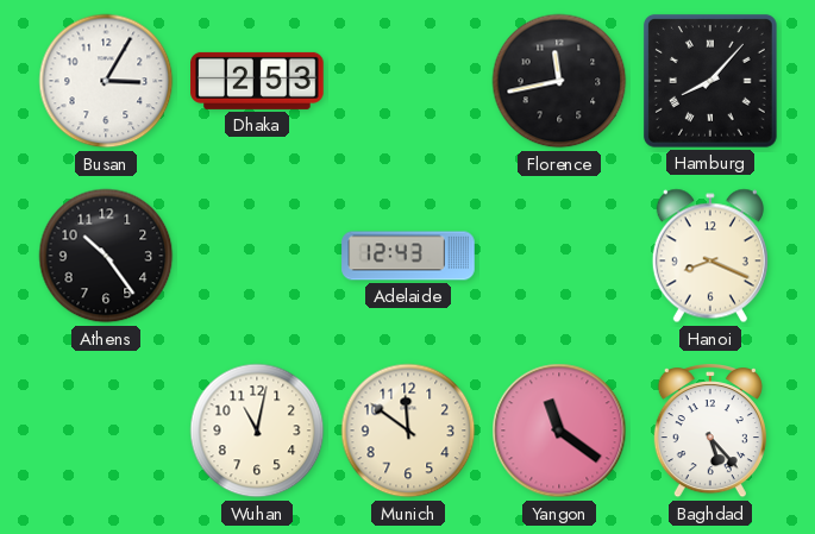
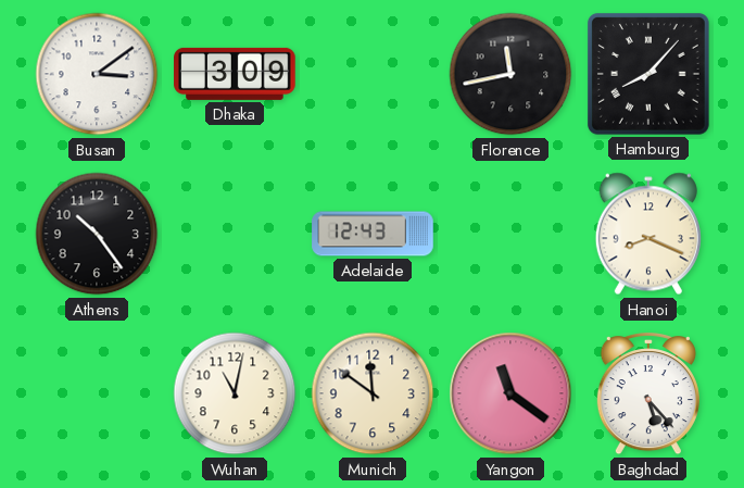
Busan: 3:05 -> 3:09
Dhaka: 2:53 -> 3:09
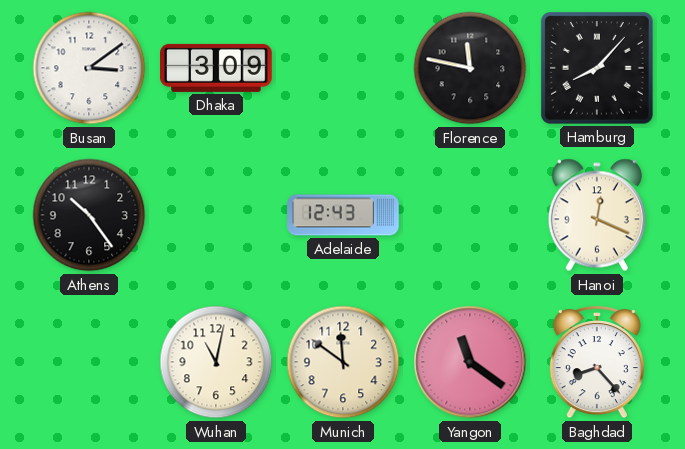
Florence: 11:43 -> 11:47
Hanoi: 8:19 -> 12:19
Baghdad: 5:23 -> 8:23
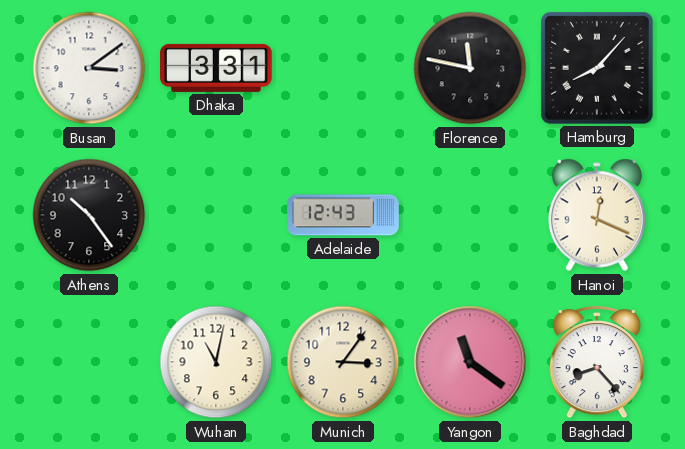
Dhaka: 3:09 -> 3:31
Munich: 11:51 -> 3:06
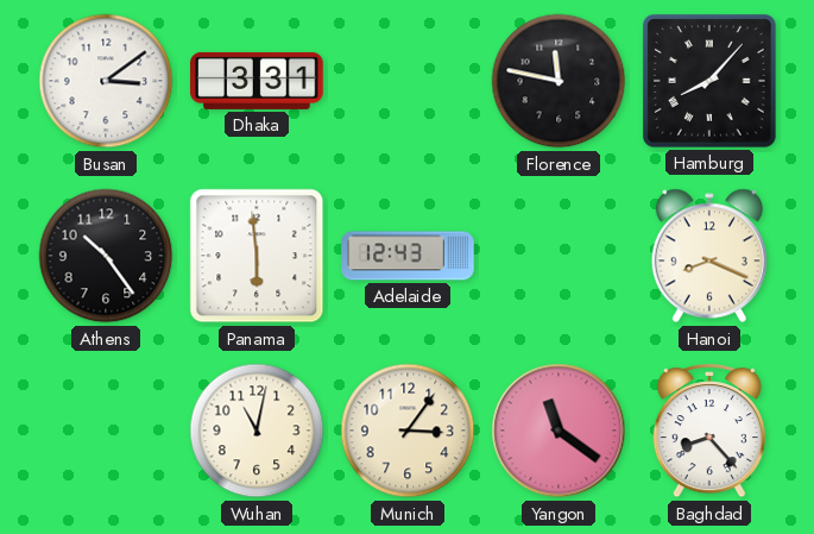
Panama: none -> 5:59
Hanoi: 12:19 -> 8:19
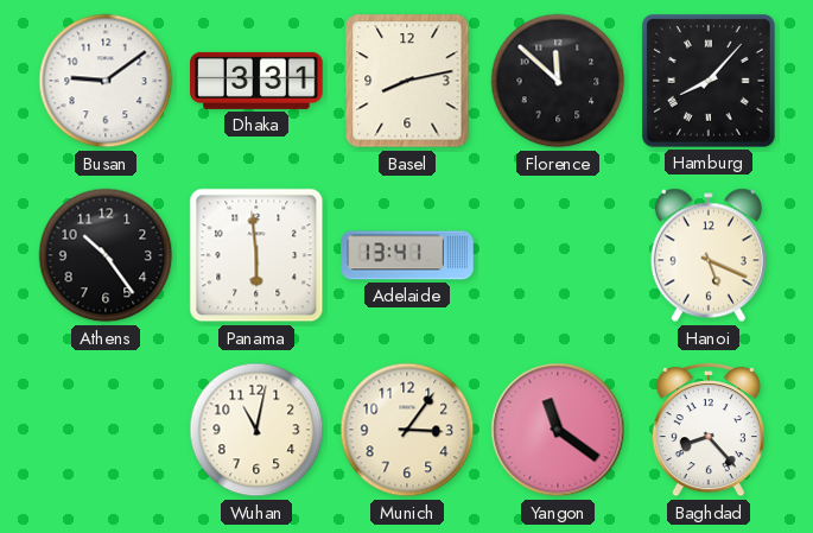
Busan: 3:09 -> 9:09
Basel: none -> 8:13
Florence: 11:47 -> 11:52
Adelaide: 12:43 -> 13:41
Hanoi: 8:19 -> 5:19
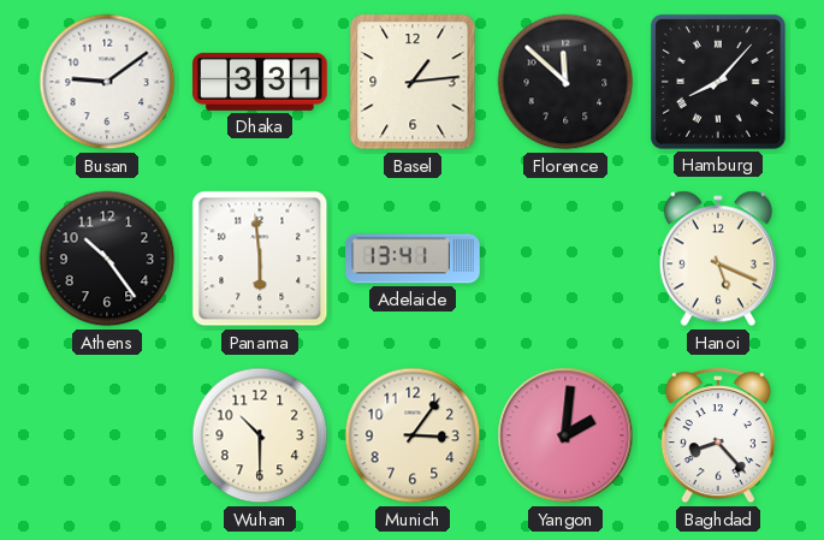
Basel: 8:13 -> 1:14
Wuhan: 11:02 -> 10:30
Yangon: 11:21 -> 2:01
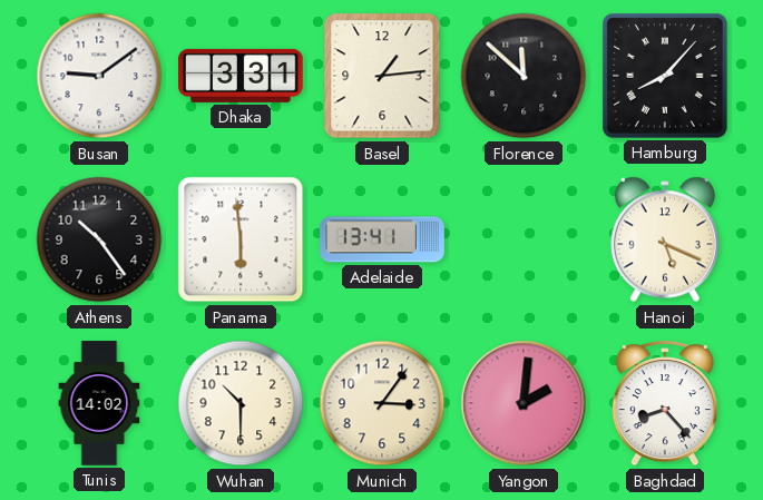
Tunis: none -> 14:02
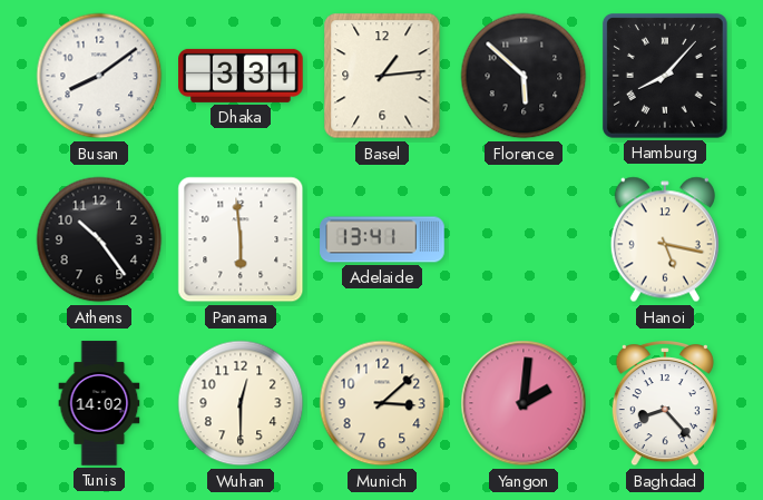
Busan: 9:09 -> 8:09
Florence: 11:52 -> 5:52
Hanoi: 5:19 -> 5:17
Wuhan: 10:30 -> 12:30
Munich: 3:06 -> 3:08
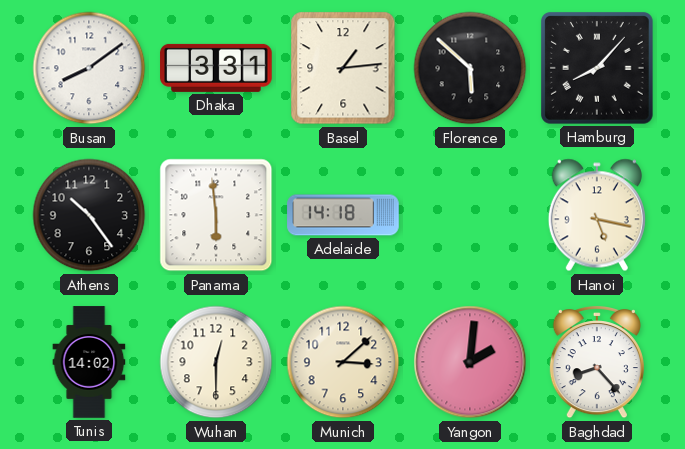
Adelaide: 13:41 -> 14:18
